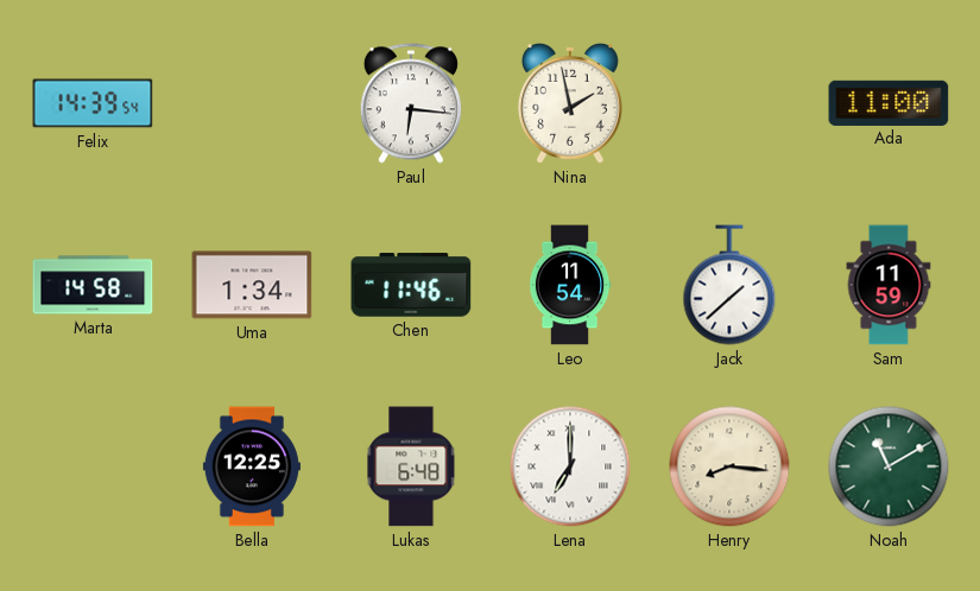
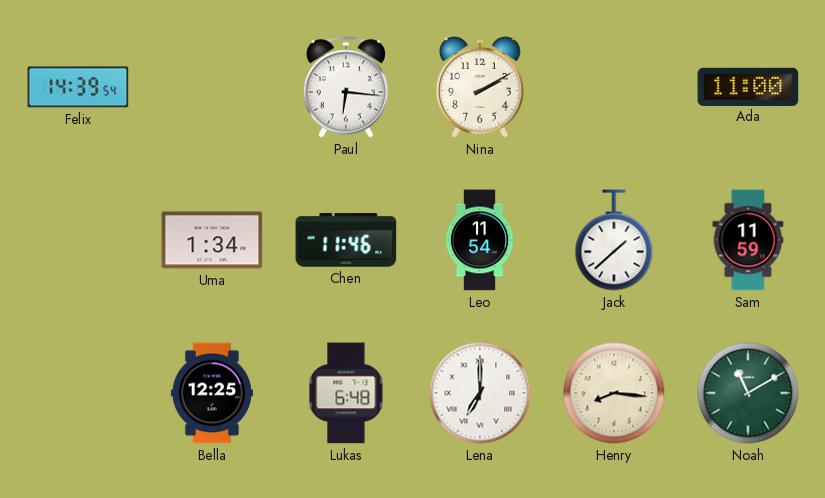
Nina: 1:58 -> 2:10
Marta: 14:58 -> none
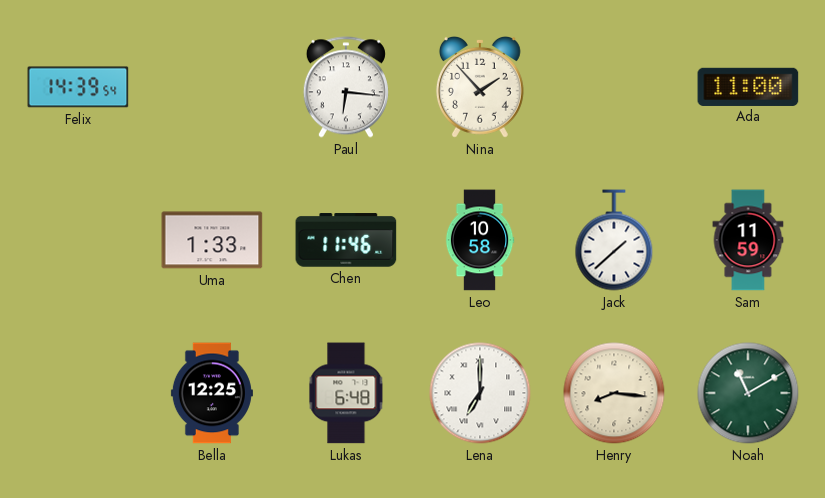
Nina: 2:10 -> 1:53
Uma: 1:34 -> 1:33
Leo: 11:54 -> 10:58
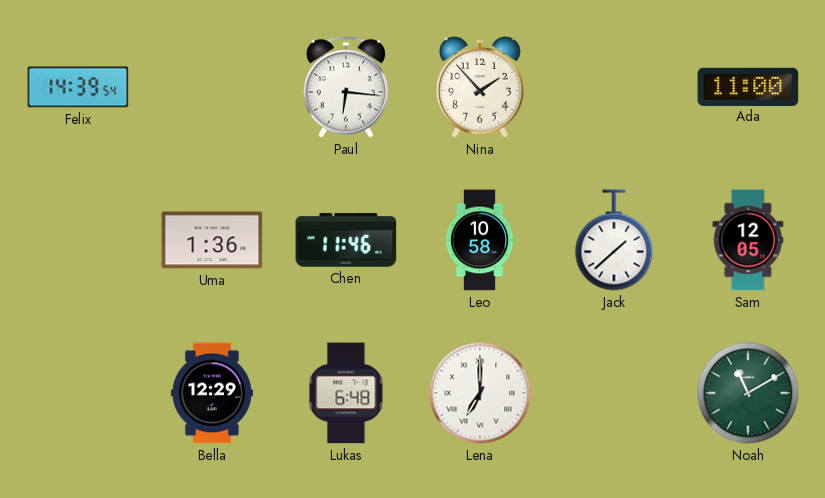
Uma: 1:33 -> 1:36
Sam: 11:59 -> 12:05
Bella: 12:25 -> 12:29
Henry: 8:16 -> none
